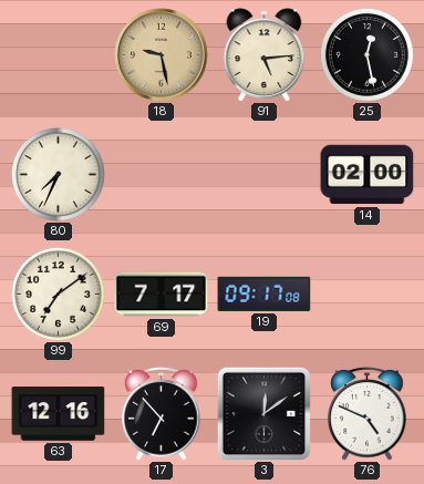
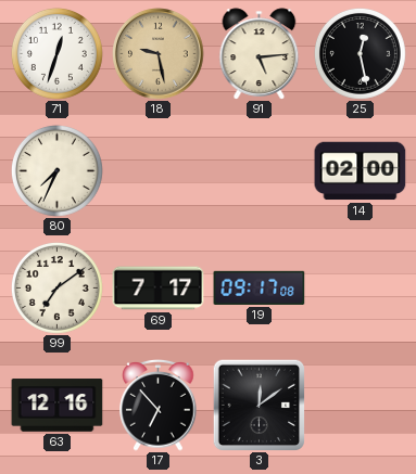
71: none -> 12:33
76: 4:49 -> none
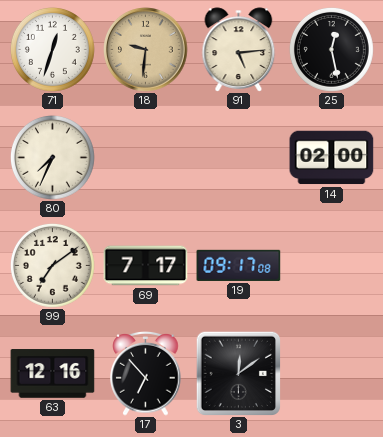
18: 9:28 -> 9:31
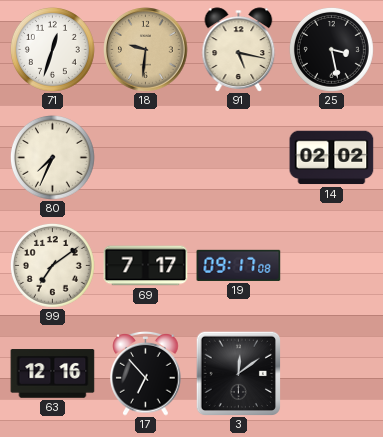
91: 5:14 -> 5:17
25: 12:28 -> 3:28
14: 02:00 -> 02:02
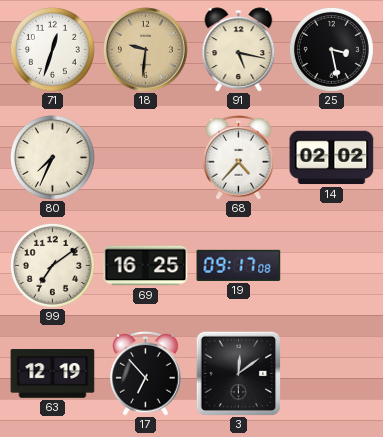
68: none -> 4:37
69: 7:17 -> 16:25
63: 12:16 -> 12:19
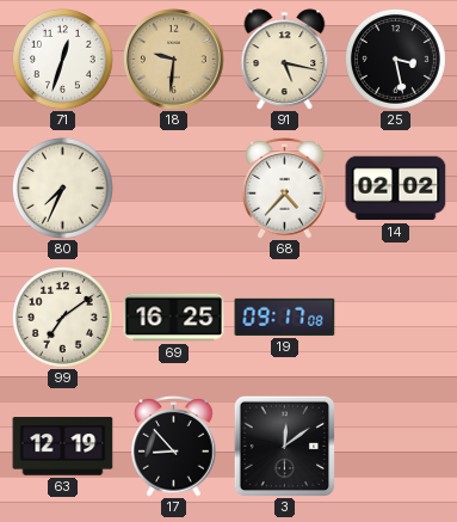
17: 6:53 -> 8:53
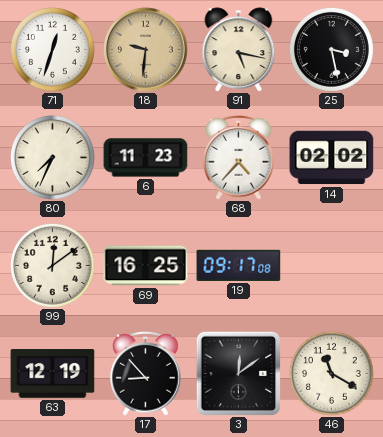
6: none -> 11:23
99: 7:09 -> 12:09
46: none -> 11:20
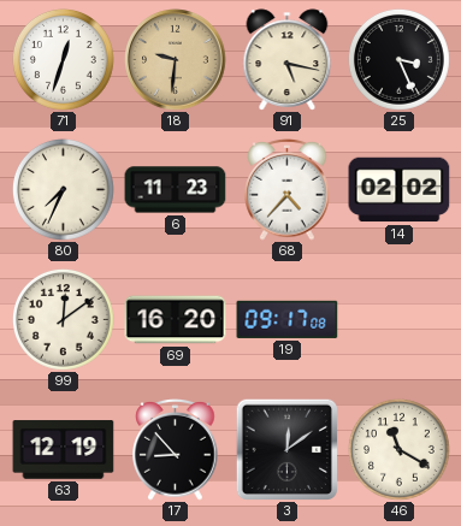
25: 3:28 -> 3:26
69: 16:25 -> 16:20
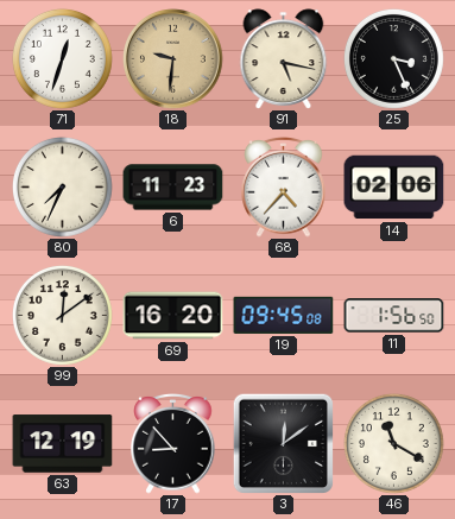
14: 02:02 -> 02:06
19: 09:17 -> 09:45
11: none -> 1:56
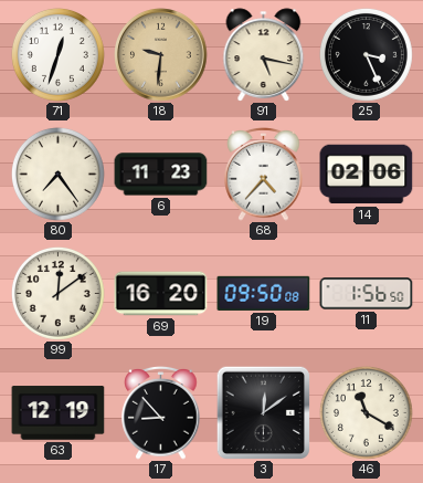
80: 7:34 -> 7:24
19: 09:45 -> 09:50
